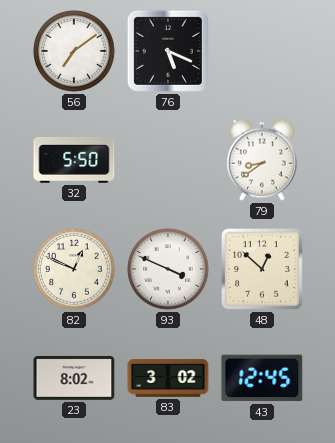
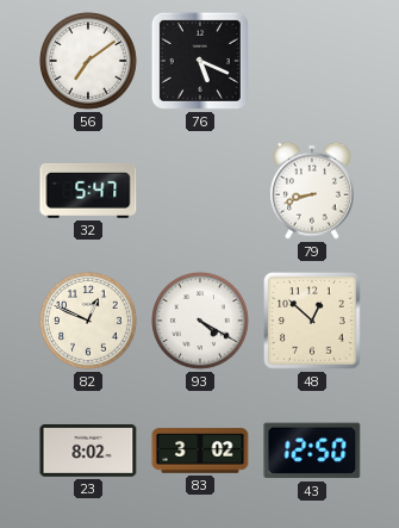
32: 5:50 -> 5:47
79: 8:39 -> 8:42
93: 3:49 -> 4:20
43: 12:45 -> 12:50
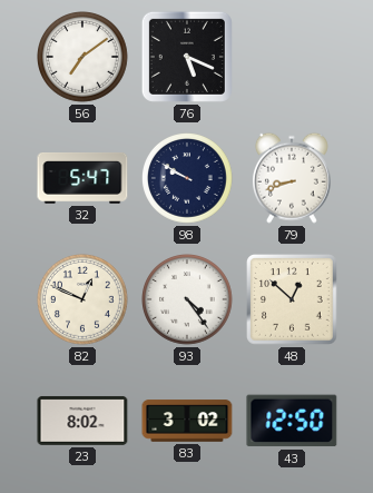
98: none -> 9:50
93: 4:20 -> 4:24
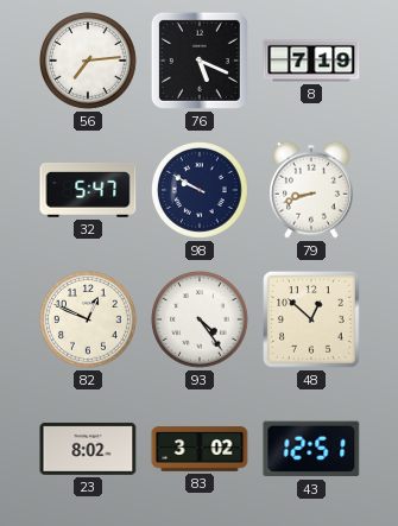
56: 7:09 -> 7:14
8: none -> 7:19
43: 12:50 -> 12:51
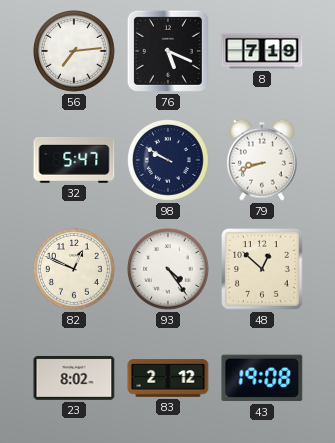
83: 3:02 -> 2:12
43: 12:51 -> 19:08
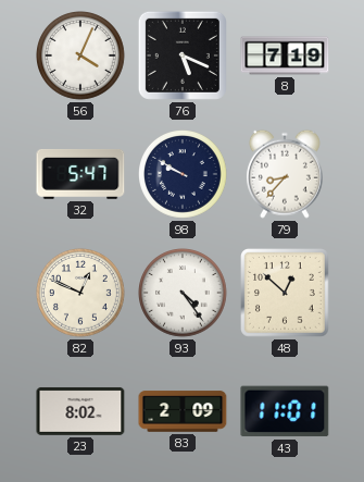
56: 7:14 -> 4:04
79: 8:42 -> 8:37
83: 2:12 -> 2:09
43: 19:08 -> 11:01
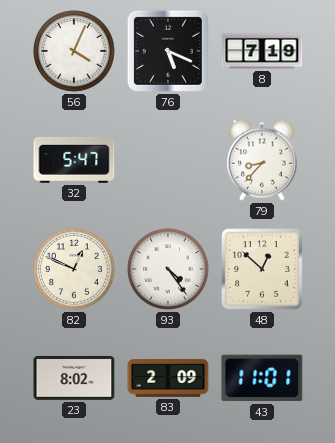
98: 9:50 -> none
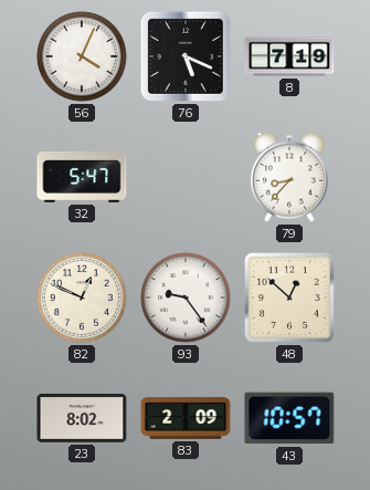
93: 4:24 -> 9:24
43: 11:01 -> 10:57
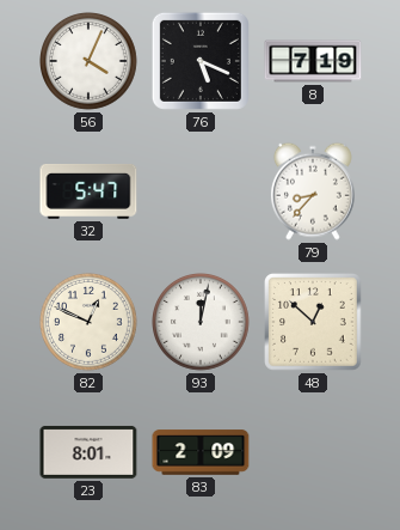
93: 9:24 -> 12:02
23: 8:02 -> 8:01
43: 10:57 -> none
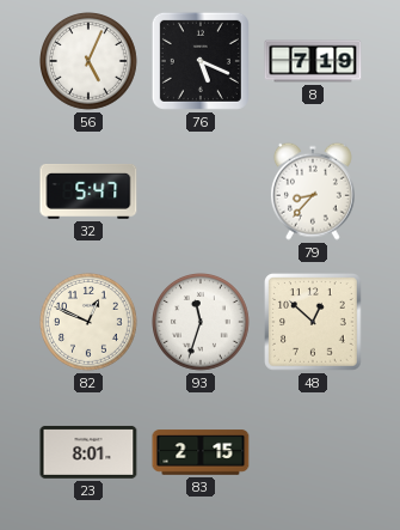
56: 4:04 -> 5:04
93: 12:02 -> 11:33
83: 2:09 -> 2:15
